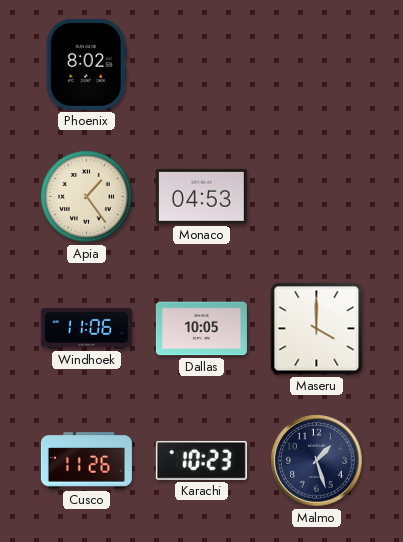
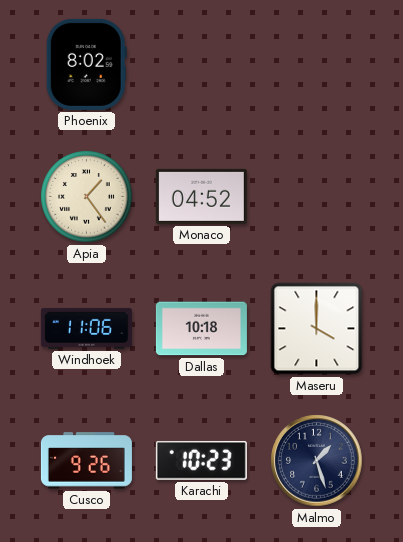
Monaco: 04:53 -> 04:52
Dallas: 10:05 -> 10:18
Cusco: 11:26 -> 9:26
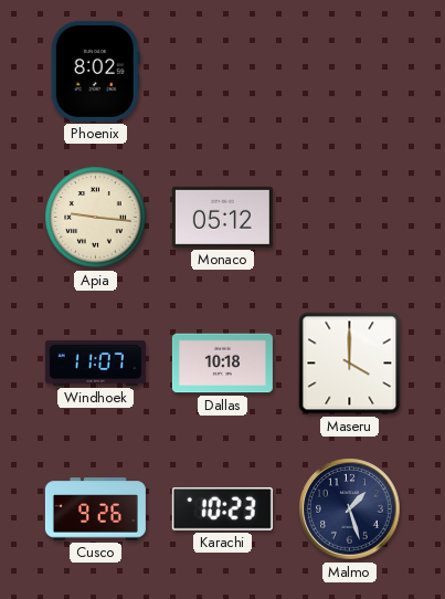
Apia: 1:24 -> 9:16
Monaco: 04:52 -> 05:12
Windhoek: 11:06 -> 11:07
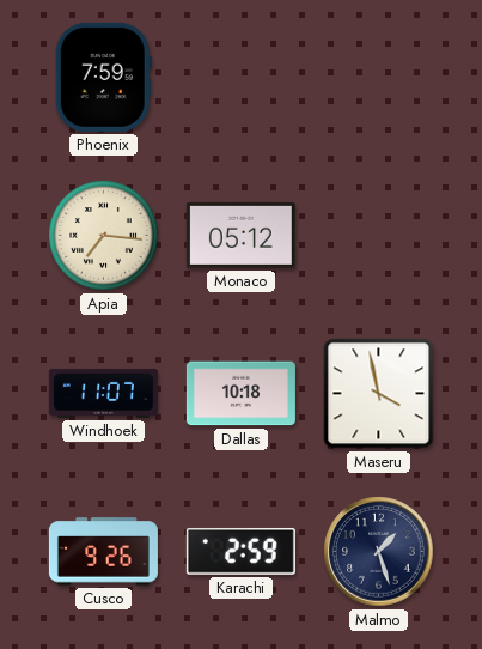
Phoenix: 8:02 -> 7:59
Apia: 9:16 -> 7:16
Maseru: 4:00 -> 3:58
Karachi: 10:23 -> 2:59
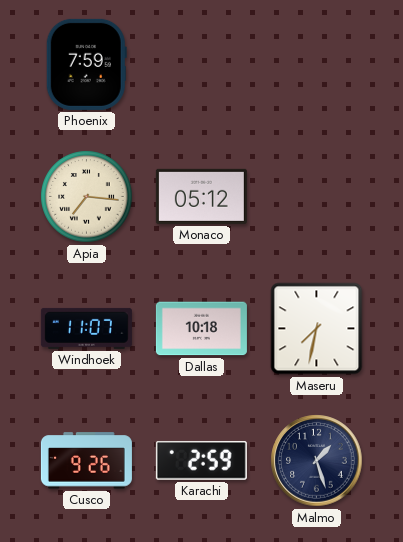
Maseru: 3:58 -> 7:32
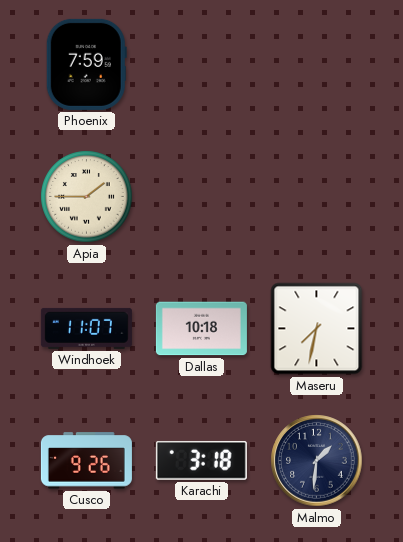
Apia: 7:16 -> 1:45
Monaco: 05:12 -> none
Karachi: 2:59 -> 3:18
Malmo: 1:27 -> 1:31
